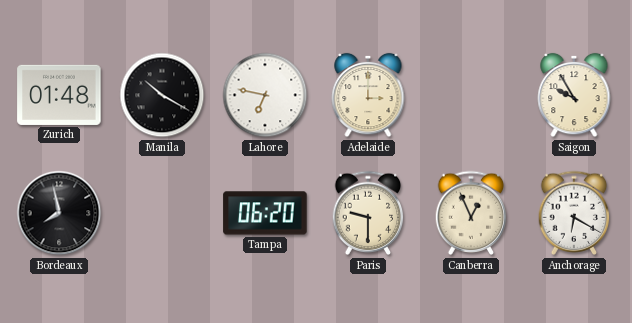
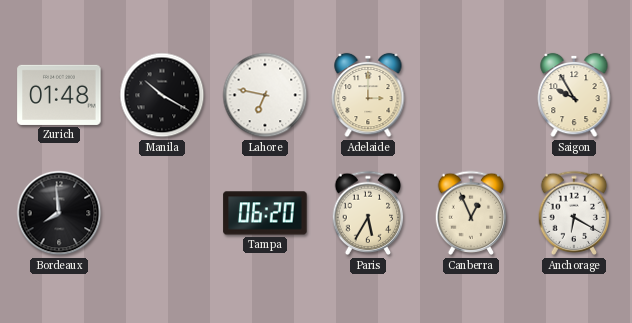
Bordeaux: 7:58 -> 7:59
Paris: 9:30 -> 5:35
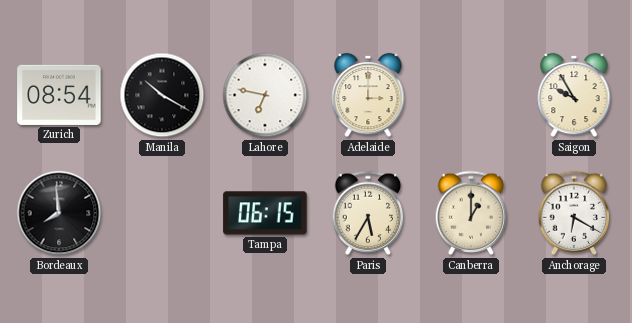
Zurich: 01:48 -> 08:54
Tampa: 06:20 -> 06:15
Canberra: 12:56 -> 1:00
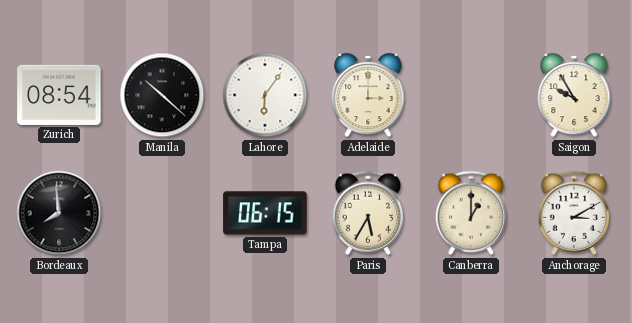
Manila: 10:20 -> 10:22
Lahore: 6:47 -> 6:06
Anchorage: 6:20 -> 3:10
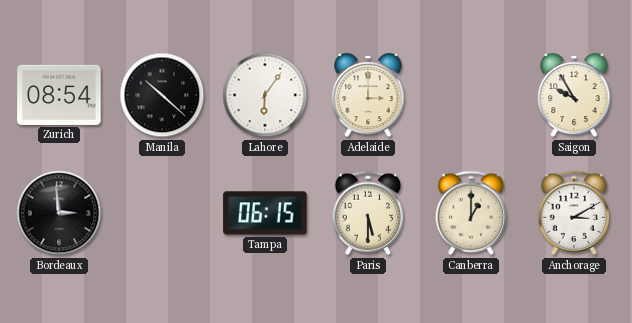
Bordeaux: 7:59 -> 2:59
Paris: 5:35 -> 5:30
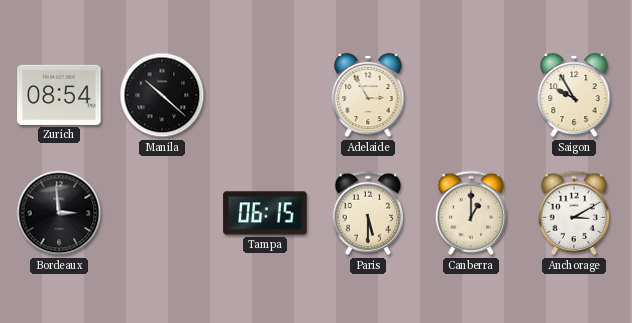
Lahore: 6:06 -> none
Adelaide: 3:00 -> 2:55
